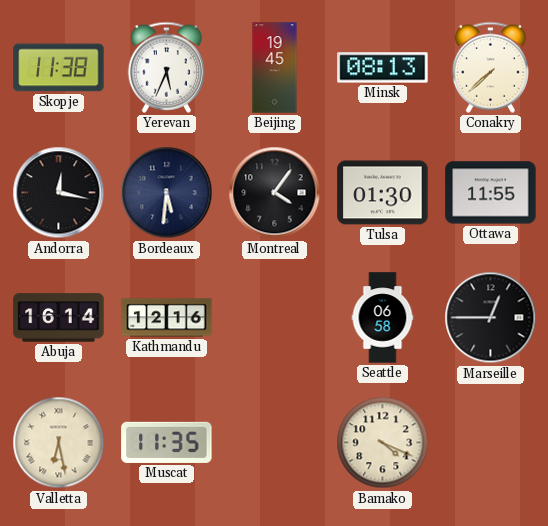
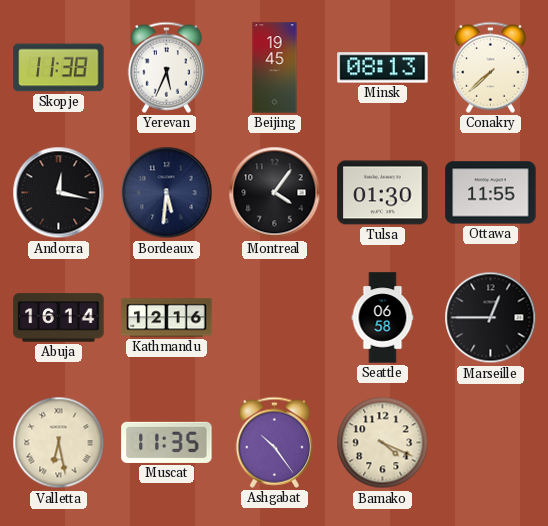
Ashgabat: none -> 10:24
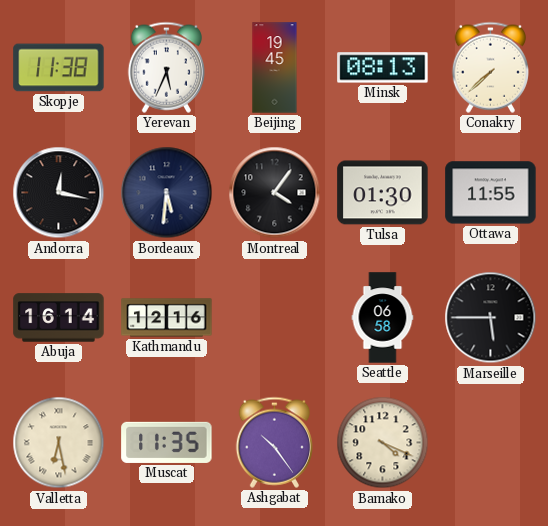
Marseille: 12:45 -> 5:45
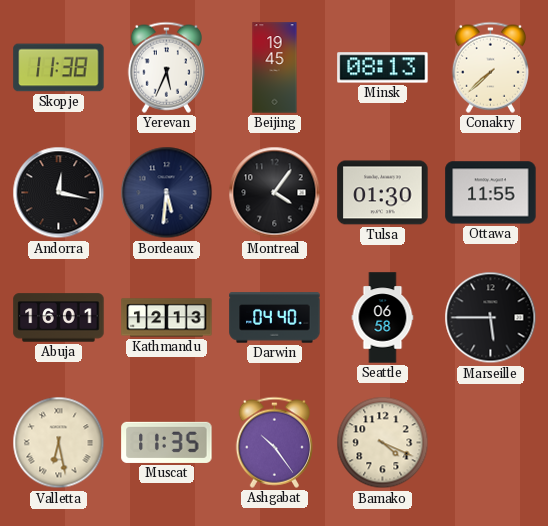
Abuja: 16:14 -> 16:01
Kathmandu: 12:16 -> 12:13
Darwin: none -> 04:40
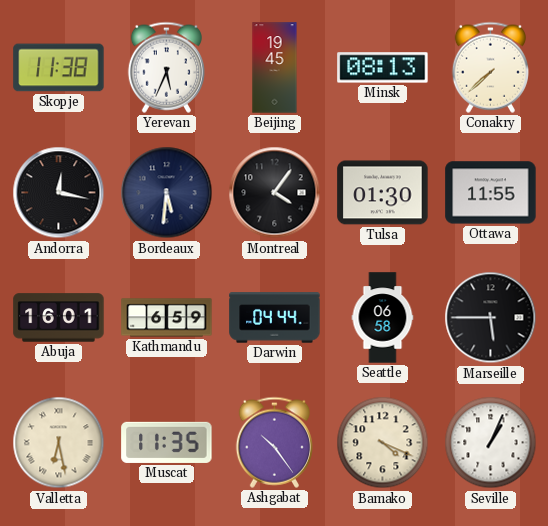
Kathmandu: 12:13 -> 6:59
Darwin: 04:40 -> 04:44
Seville: none -> 1:04
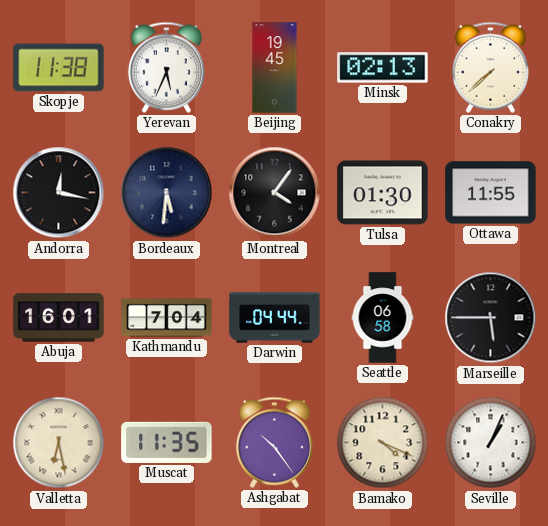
Minsk: 08:13 -> 02:13
Kathmandu: 6:59 -> 7:04
